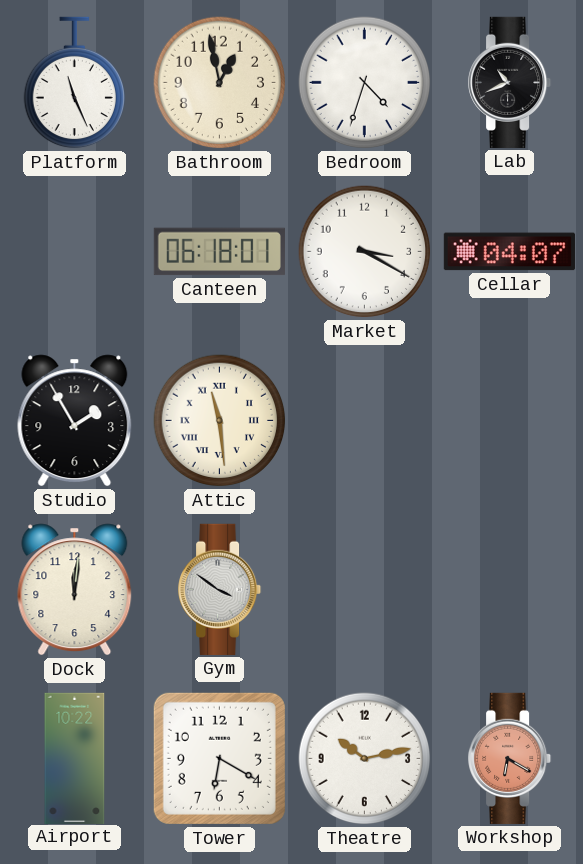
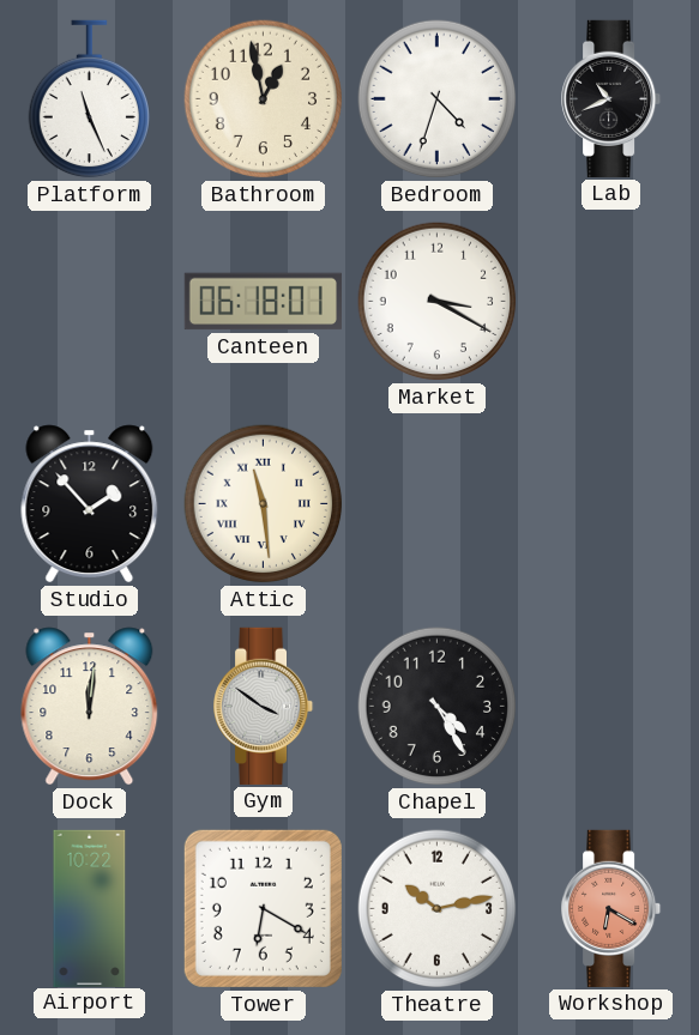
Cellar: 04:07 -> none
Studio: 1:55 -> 1:53
Chapel: none -> 4:25
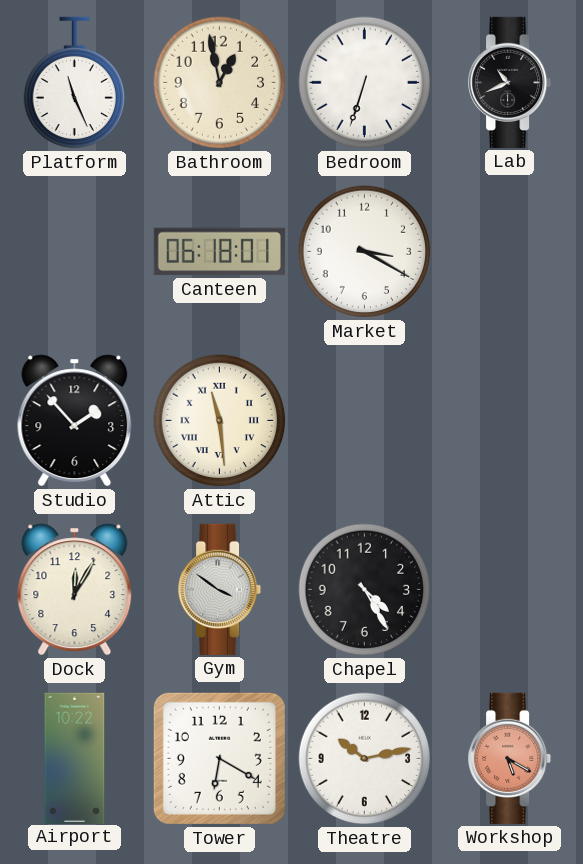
Bedroom: 4:33 -> 6:33
Dock: 12:01 -> 12:05
Workshop: 6:20 -> 5:20
